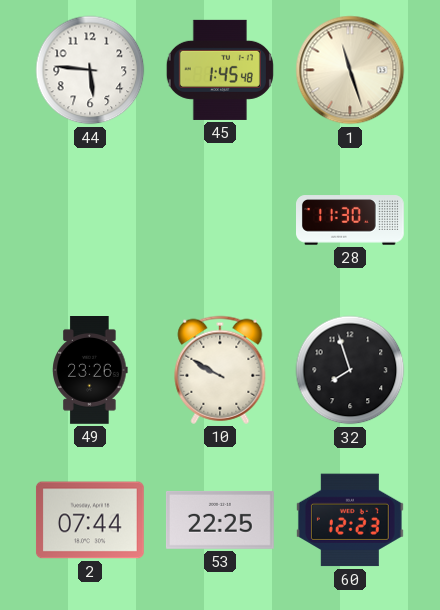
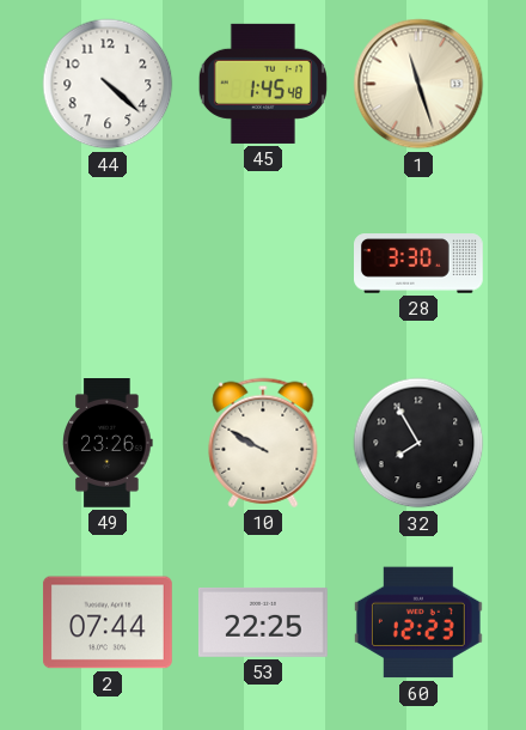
44: 5:46 -> 4:22
28: 11:30 -> 3:30
32: 7:57 -> 7:55
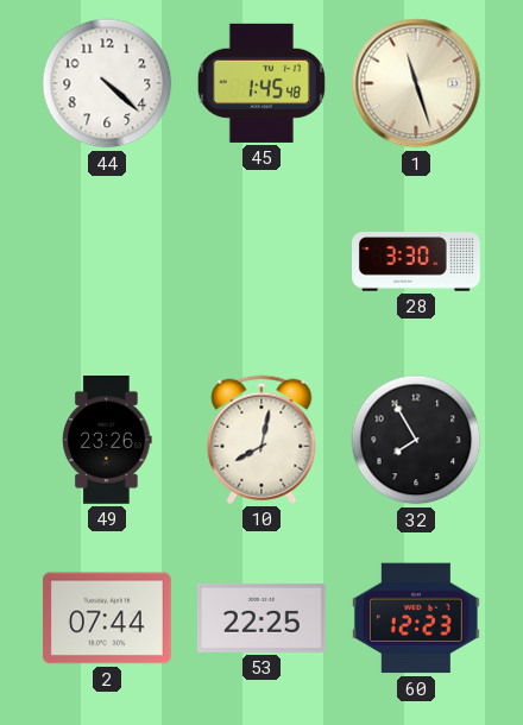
10: 9:50 -> 8:02
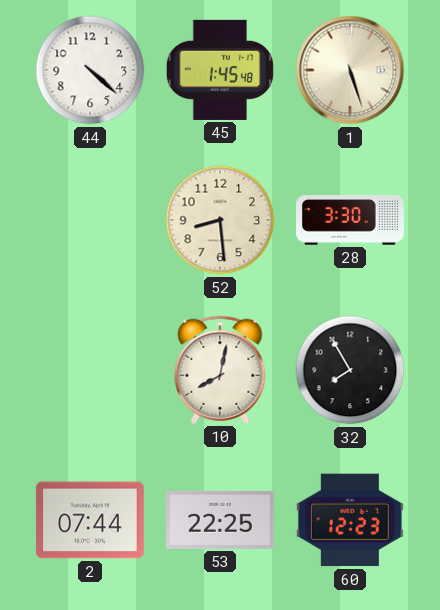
1: 11:27 -> 5:27
52: none -> 8:29
49: 23:26 -> none
